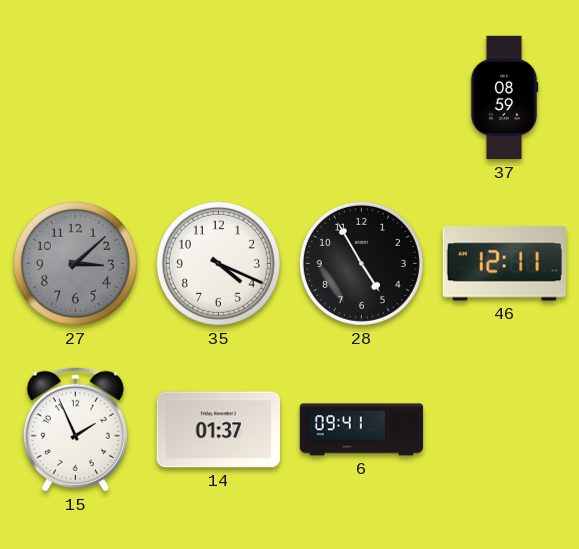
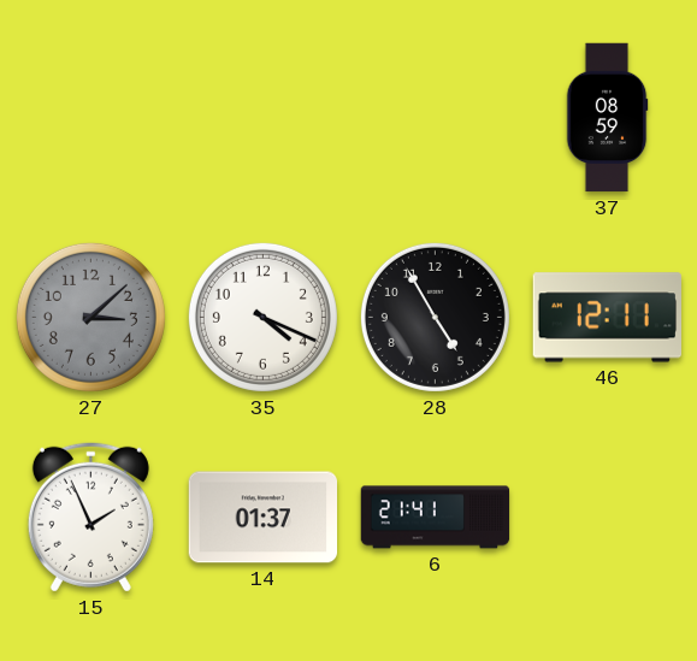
6: 09:41 -> 21:41
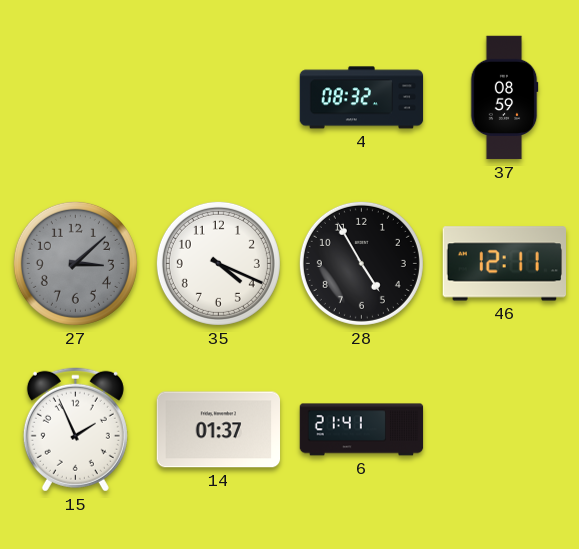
4: none -> 08:32
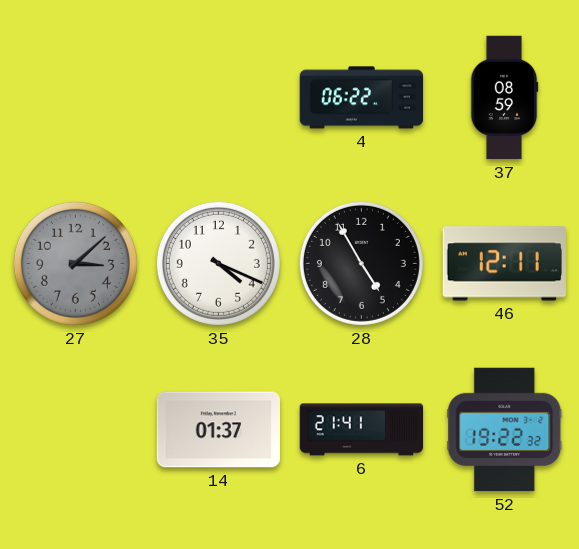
4: 08:32 -> 06:22
15: 1:56 -> none
52: none -> 19:22
